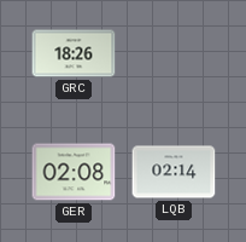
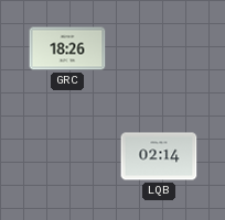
GER: 02:08 -> none
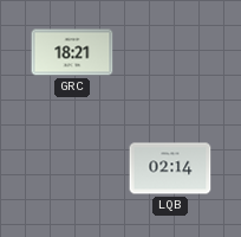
GRC: 18:26 -> 18:21
